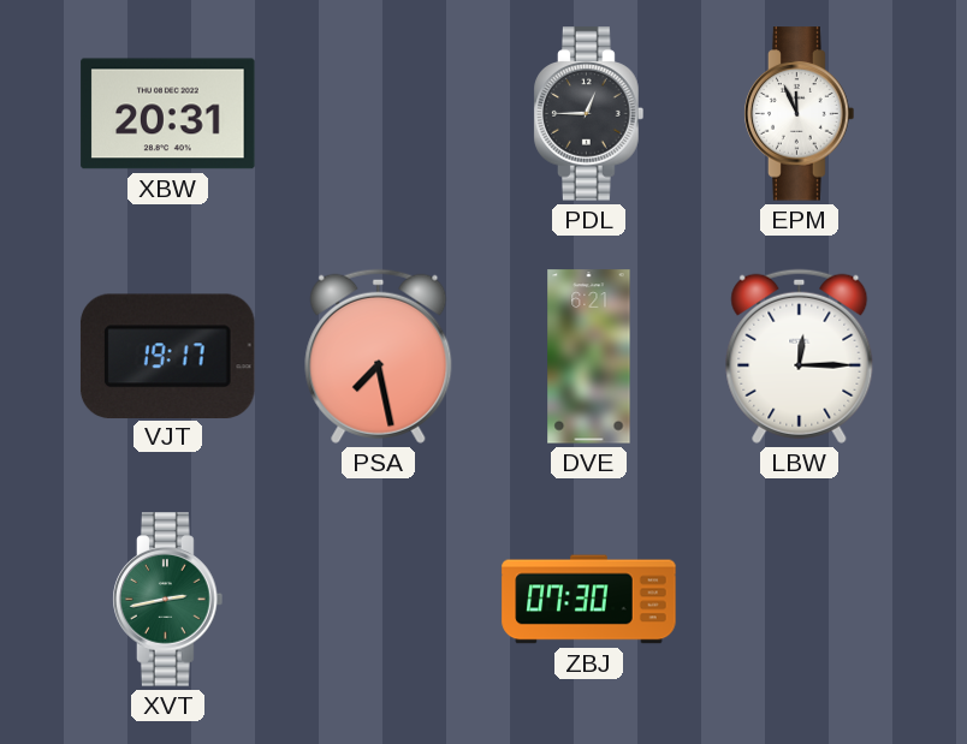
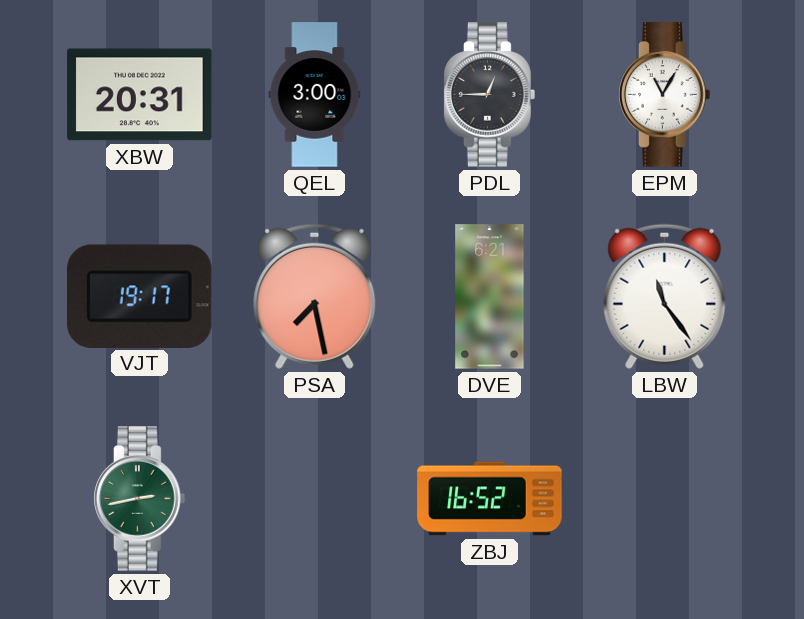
QEL: none -> 3:00
EPM: 11:56 -> 11:05
LBW: 12:15 -> 11:24
ZBJ: 07:30 -> 16:52
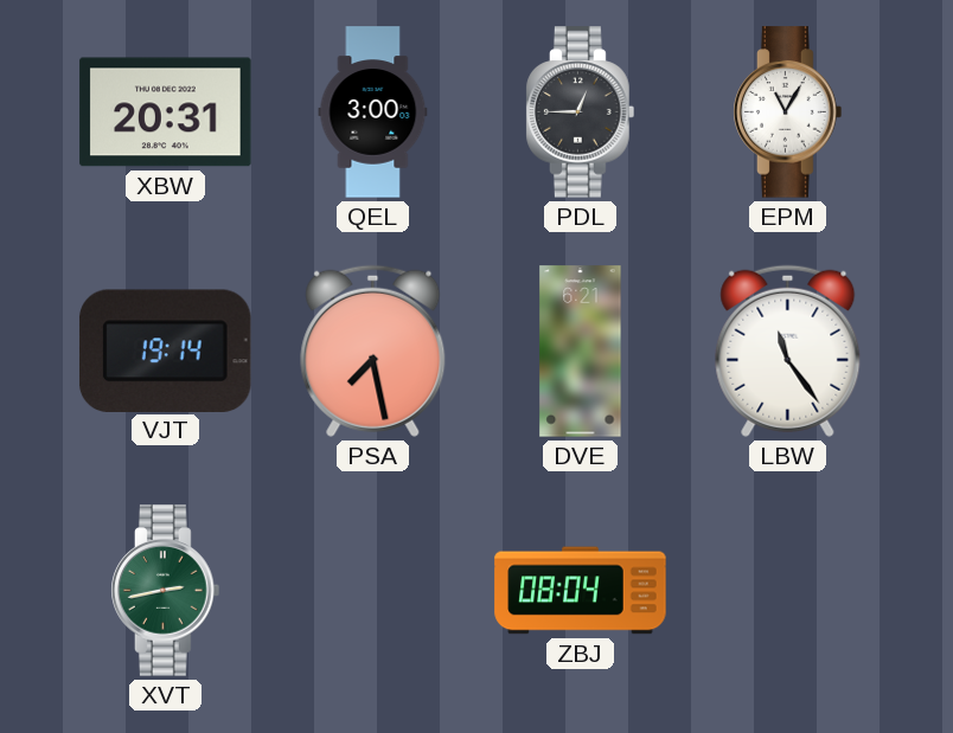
VJT: 19:17 -> 19:14
ZBJ: 16:52 -> 08:04
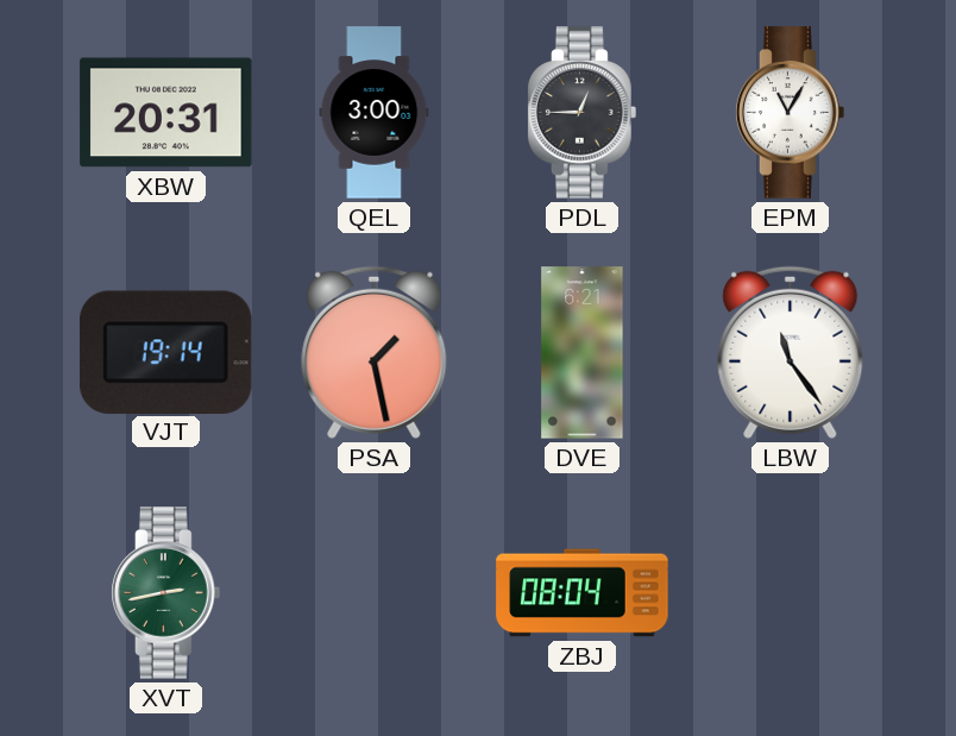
PSA: 7:28 -> 1:28
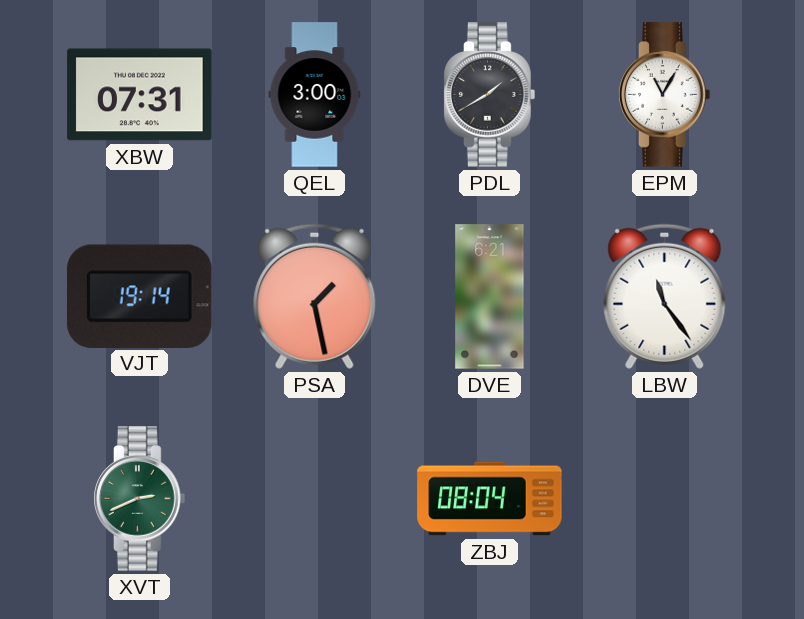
XBW: 20:31 -> 07:31
PDL: 12:45 -> 1:40
XVT: 2:43 -> 2:41
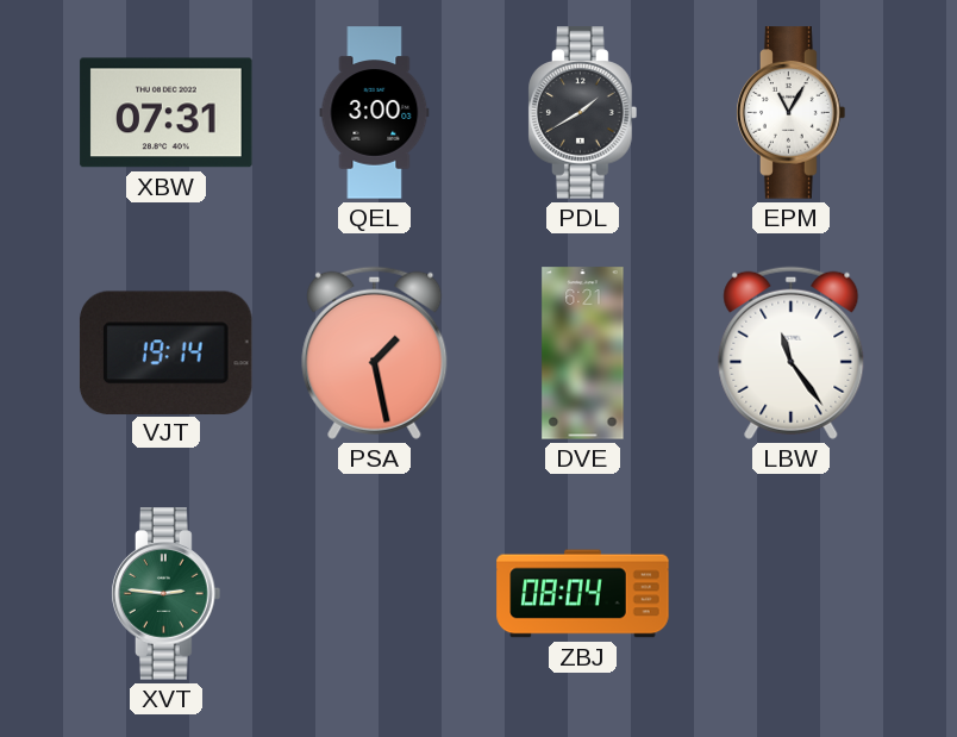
XVT: 2:41 -> 2:46
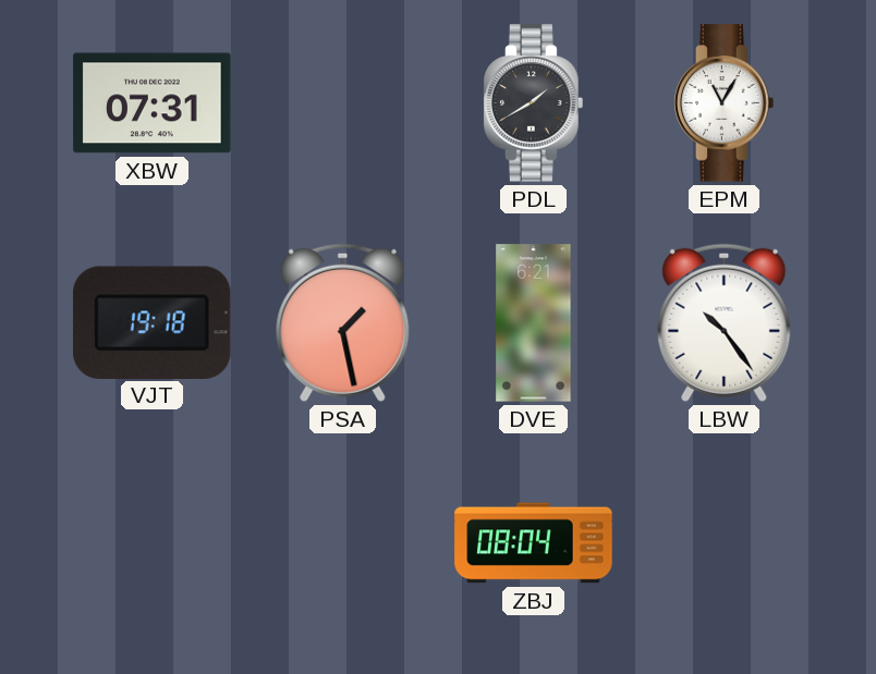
QEL: 3:00 -> none
VJT: 19:14 -> 19:18
LBW: 11:24 -> 10:24
XVT: 2:46 -> none
